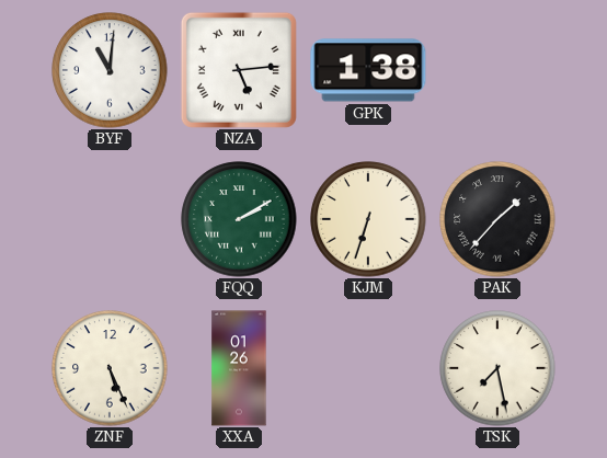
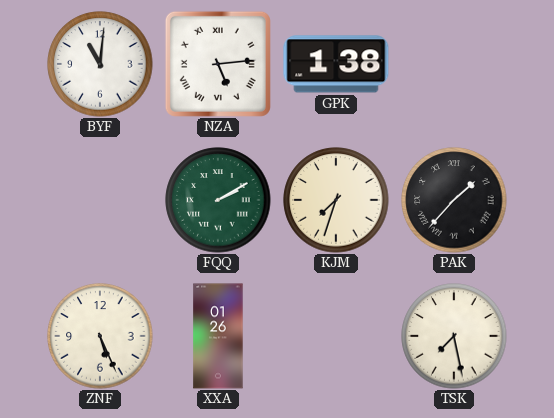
KJM: 6:33 -> 7:33
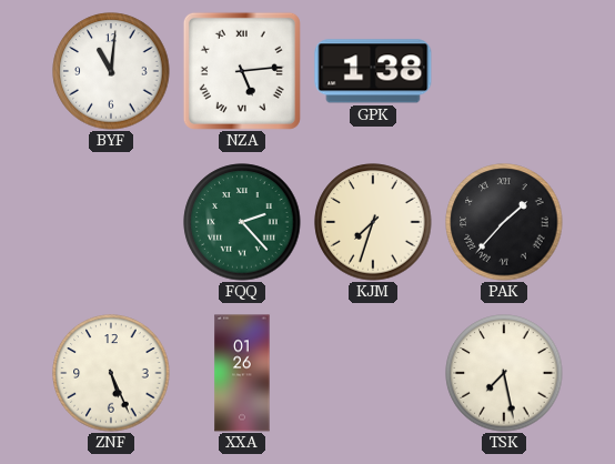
FQQ: 2:10 -> 2:23
